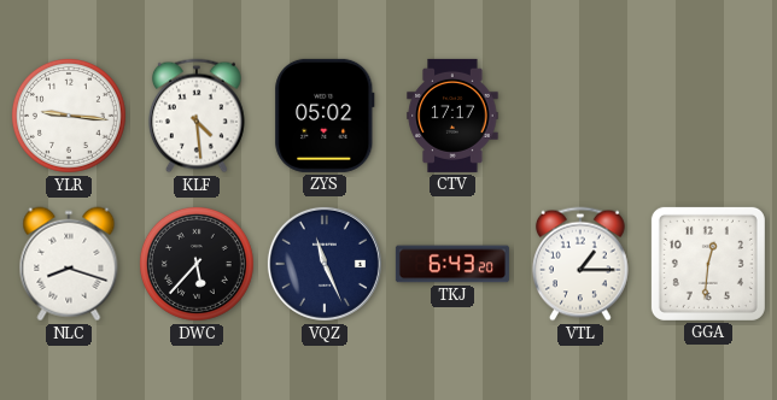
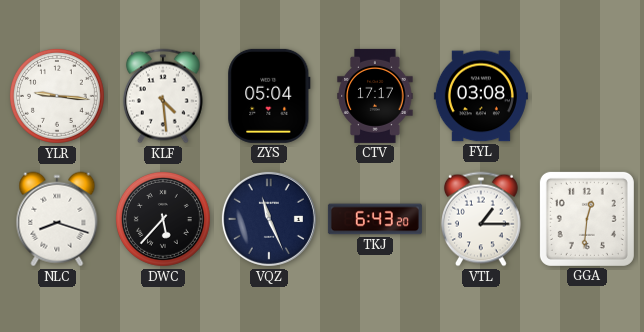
ZYS: 05:02 -> 05:04
FYL: none -> 03:08
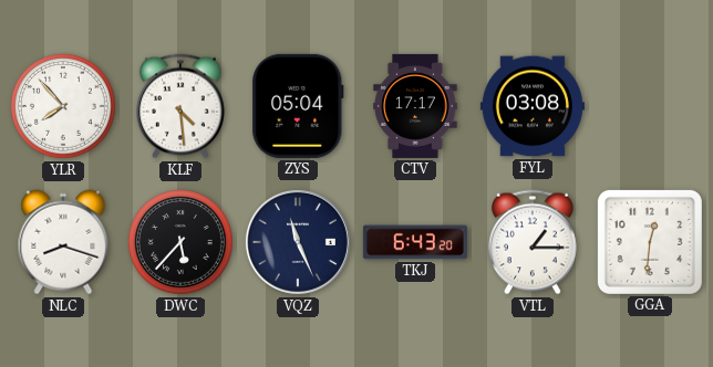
YLR: 9:16 -> 7:53
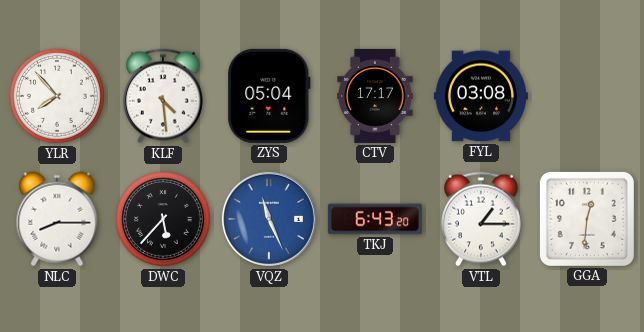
NLC: 8:18 -> 8:15
VQZ dial: navy -> blue
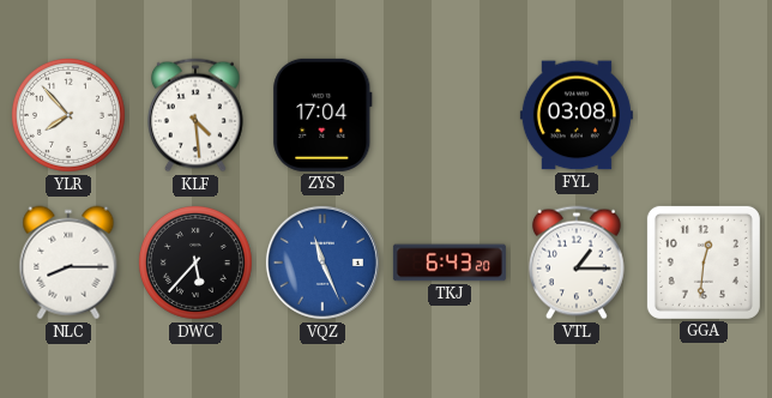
ZYS: 05:04 -> 17:04
CTV: 17:17 -> none
